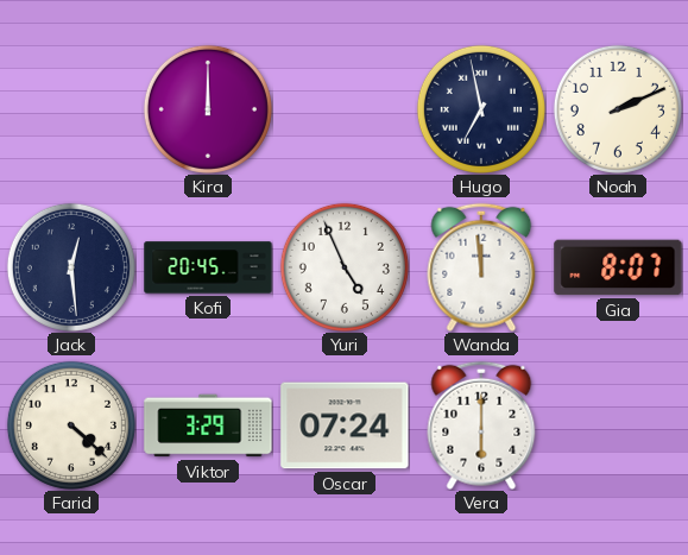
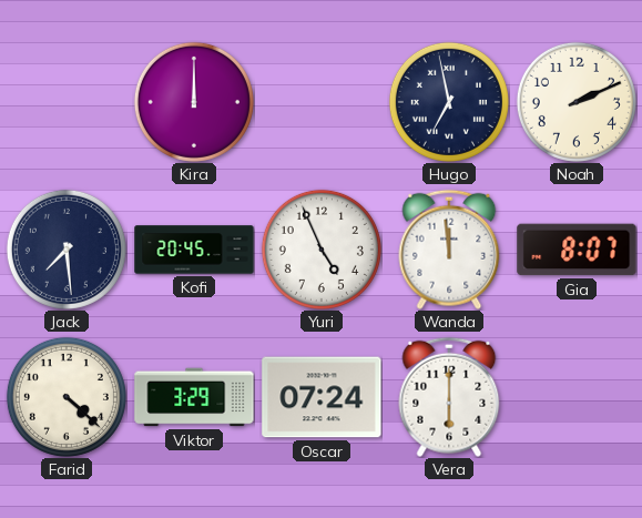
Jack: 12:29 -> 7:29
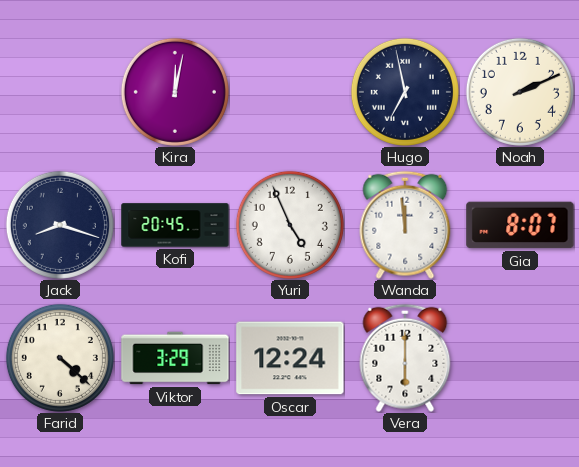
Kira: 12:00 -> 12:02
Jack: 7:29 -> 8:18
Oscar: 07:24 -> 12:24
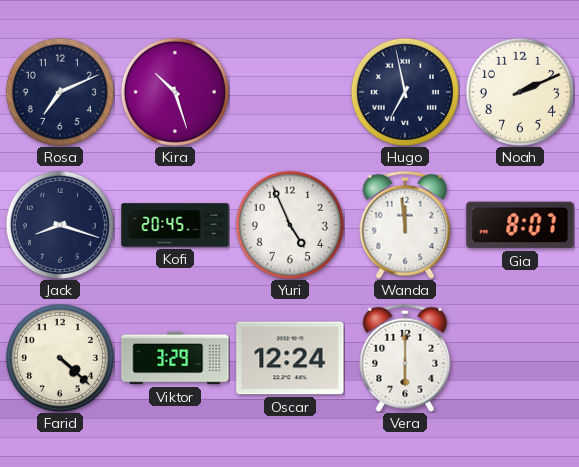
Rosa: none -> 7:11
Kira: 12:02 -> 10:27
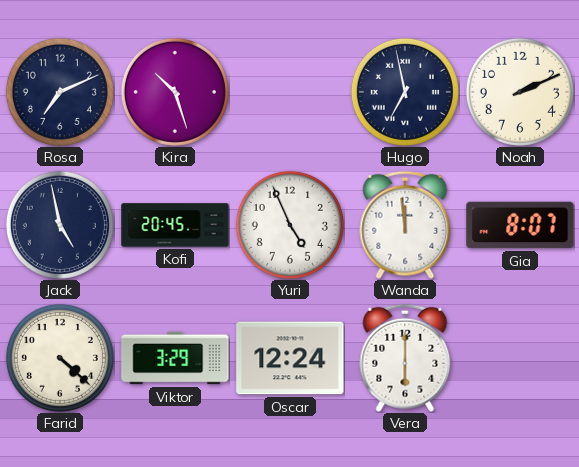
Jack: 8:18 -> 4:58
